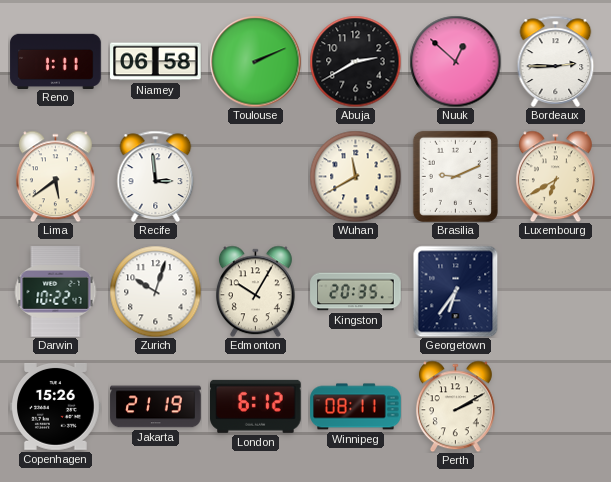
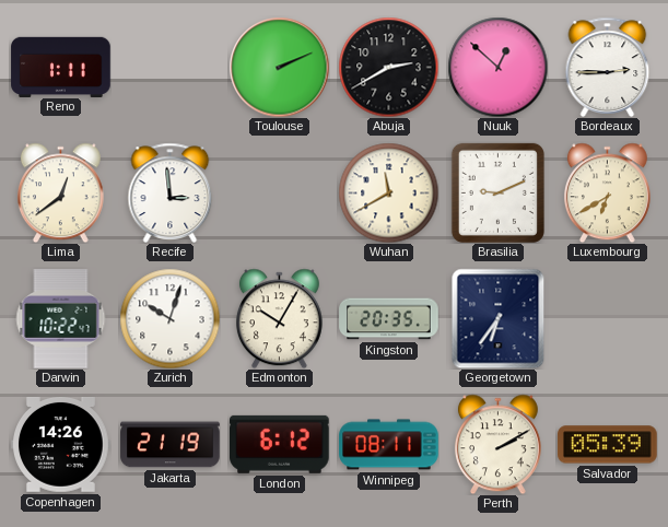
Niamey: 06:58 -> none
Lima: 5:39 -> 12:39
Copenhagen: 15:26 -> 14:26
Salvador: none -> 05:39
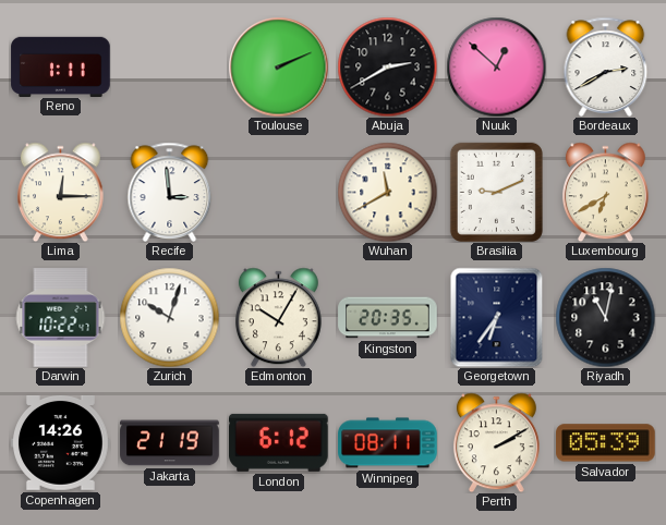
Bordeaux: 2:45 -> 2:40
Lima: 12:39 -> 12:15
Riyadh: none -> 11:02
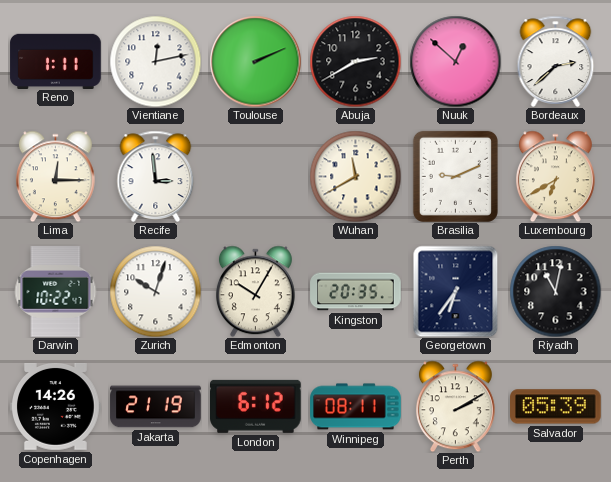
Vientiane: none -> 12:13
Bordeaux: 2:40 -> 2:38
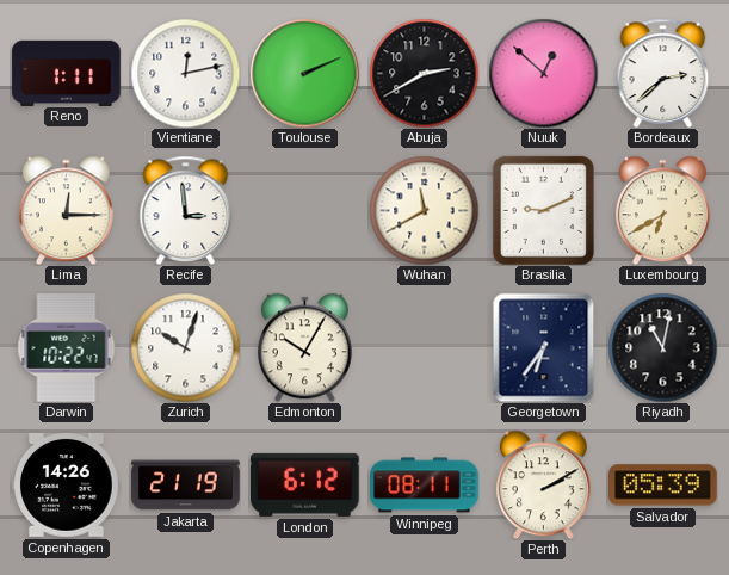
Kingston: 20:35 -> none
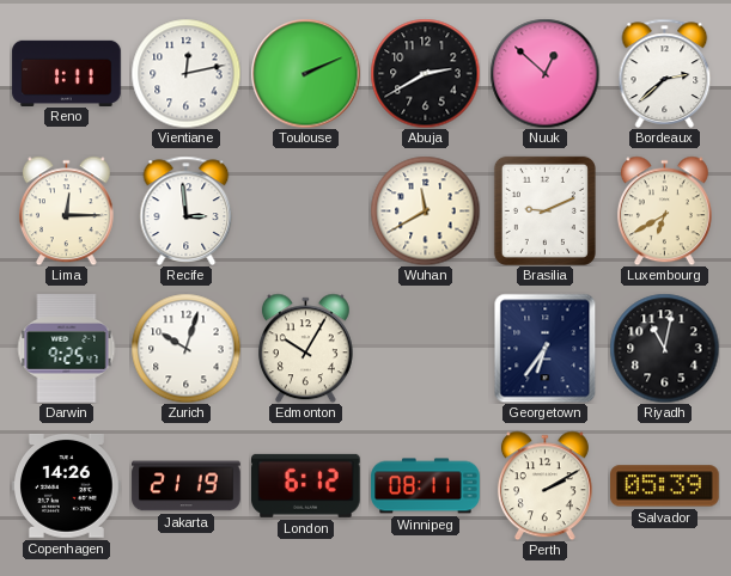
Darwin: 10:22 -> 9:25
